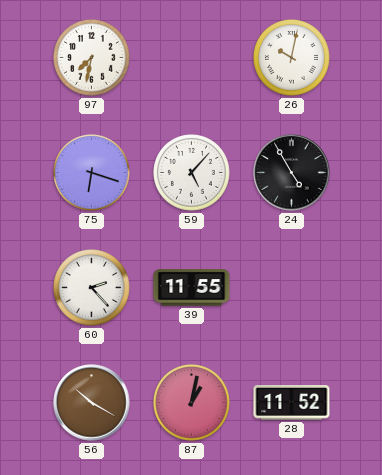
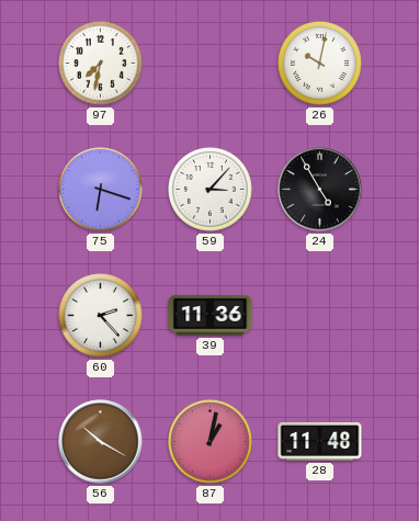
59: 5:07 -> 3:07
39: 11:55 -> 11:36
28: 11:52 -> 11:48
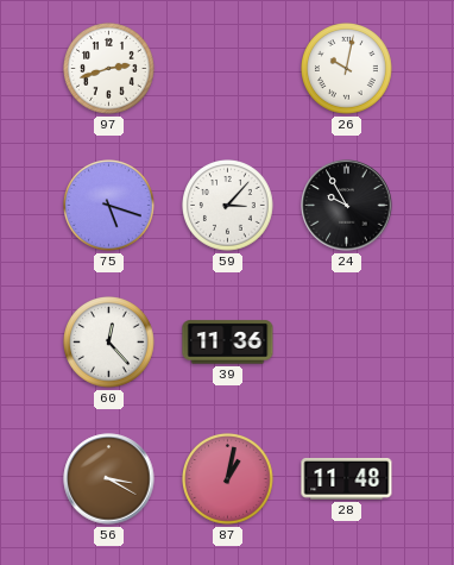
97: 7:32 -> 2:42
75: 6:18 -> 5:18
24: 4:55 -> 9:55
60: 2:23 -> 12:23
56: 10:20 -> 3:20
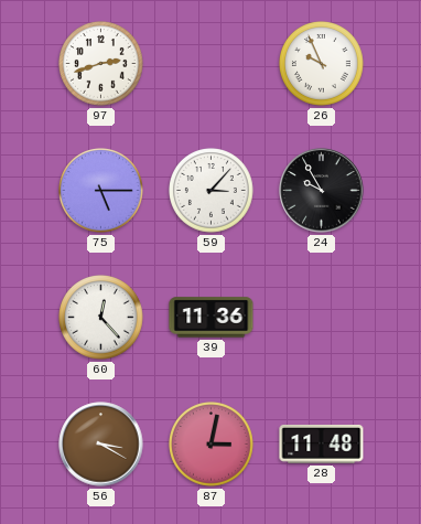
26: 10:02 -> 9:56
75: 5:18 -> 5:15
87: 1:02 -> 3:02
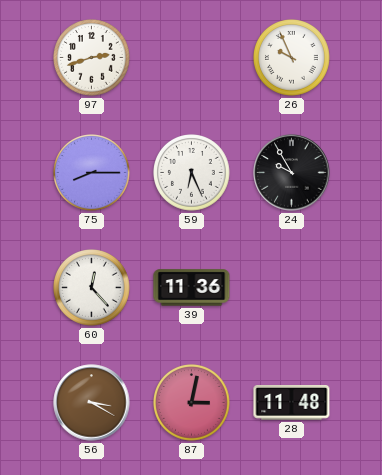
75: 5:15 -> 8:15
59: 3:07 -> 6:26
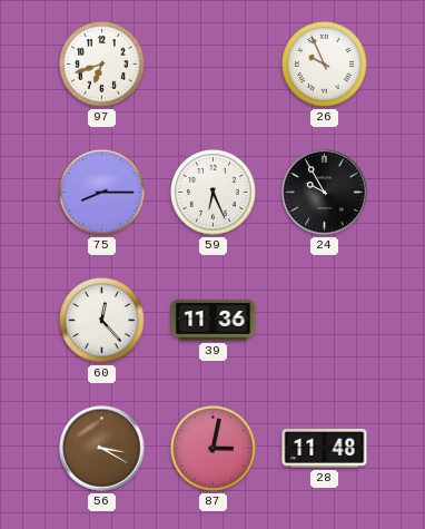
97: 2:42 -> 6:42
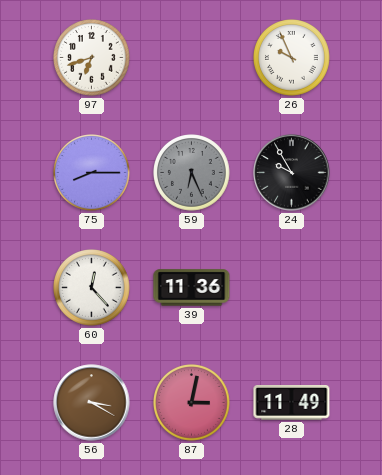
59 dial: white -> grey
28: 11:48 -> 11:49
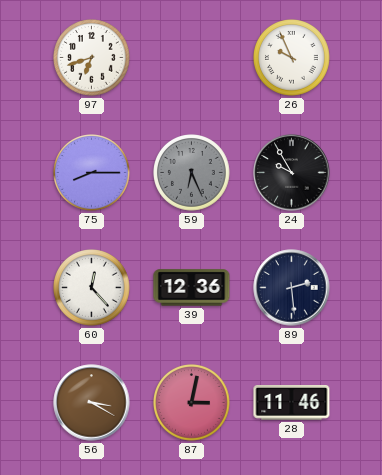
39: 11:36 -> 12:36
89: none -> 2:29
28: 11:49 -> 11:46
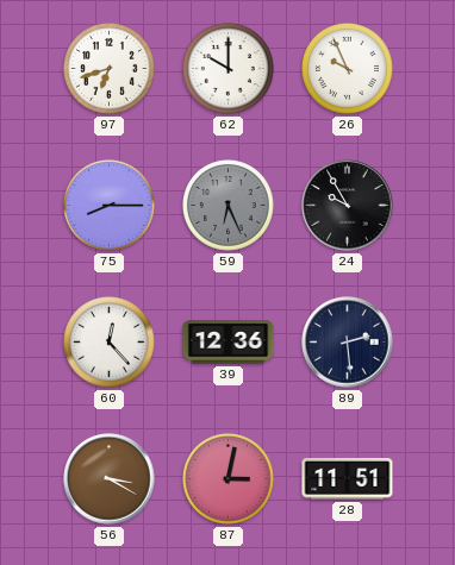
62: none -> 10:00
28: 11:46 -> 11:51
